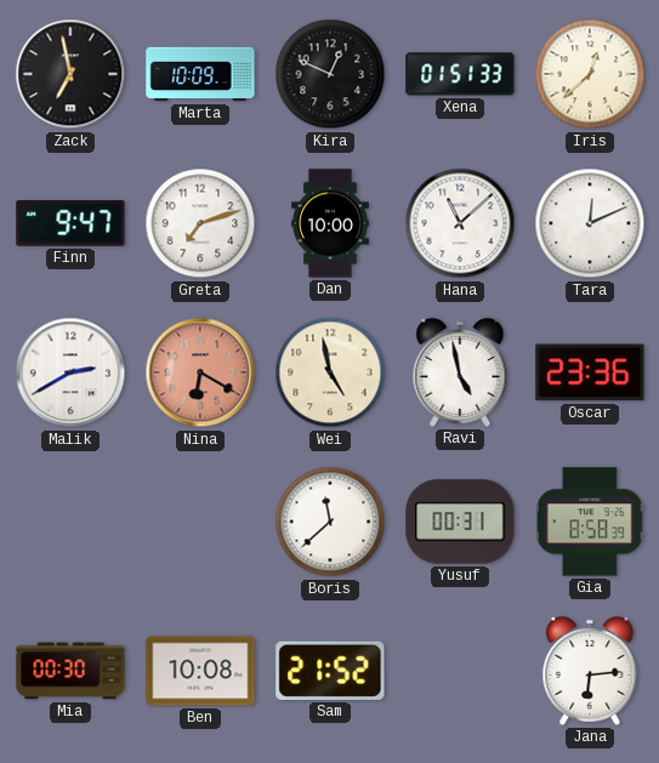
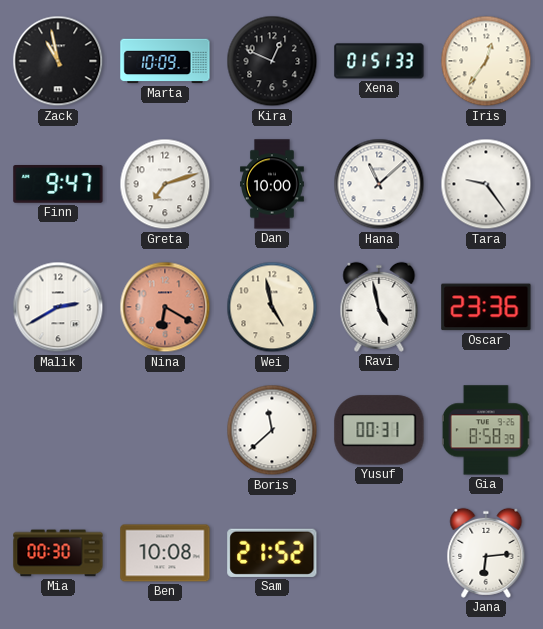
Zack: 6:58 -> 10:58
Iris: 12:38 -> 12:36
Tara: 12:11 -> 9:24
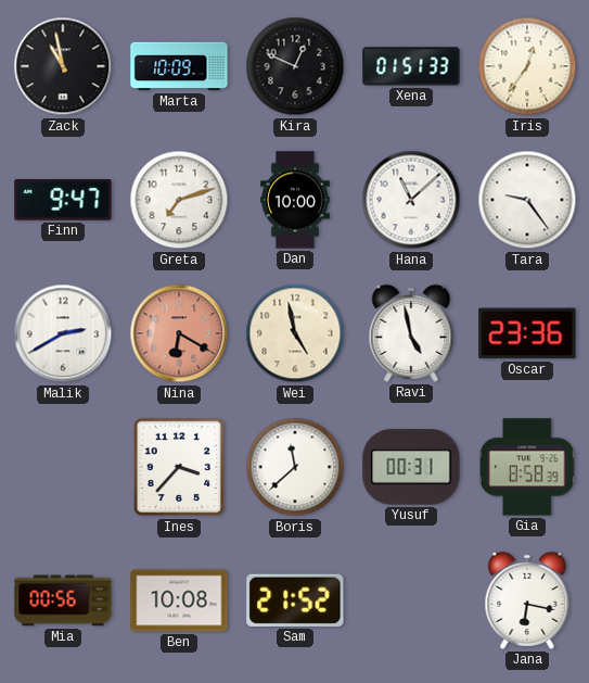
Ines: none -> 3:37
Mia: 00:30 -> 00:56
Jana: 6:14 -> 6:17
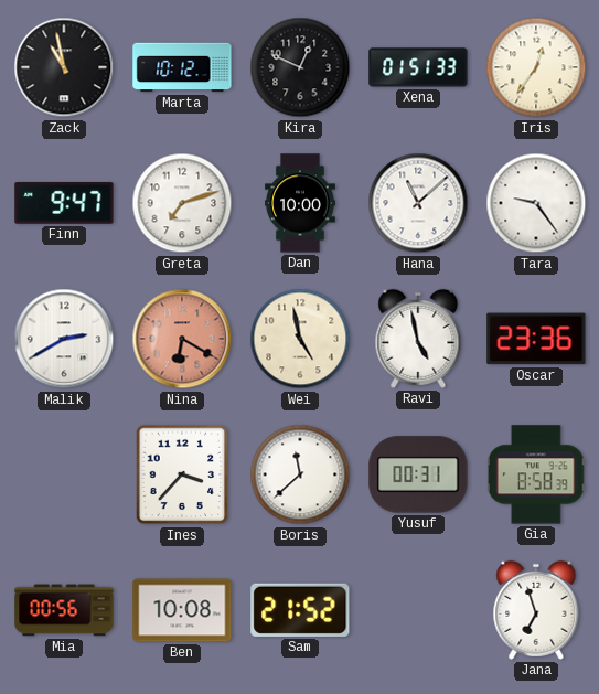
Marta: 10:09 -> 10:12
Jana: 6:17 -> 6:57
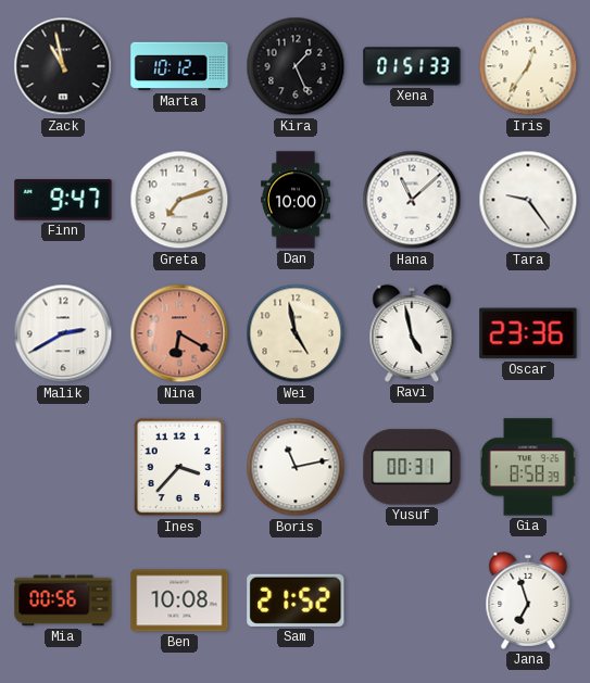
Kira: 12:49 -> 1:26
Boris: 11:38 -> 11:13
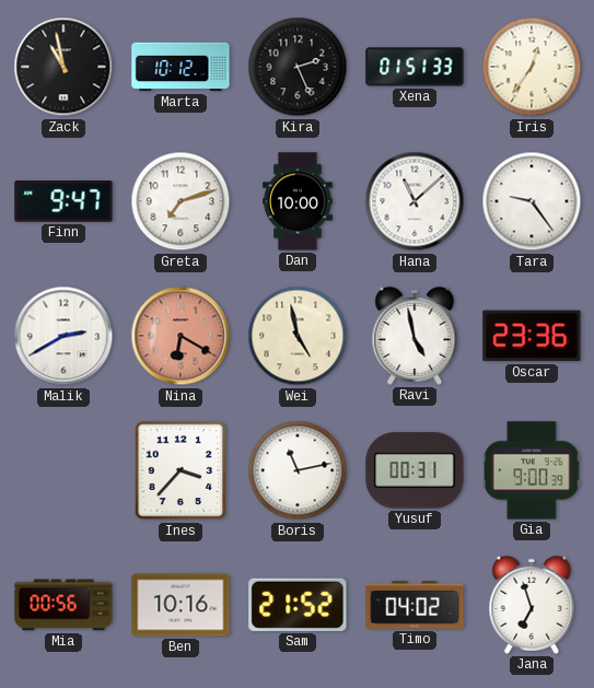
Kira: 1:26 -> 2:26
Gia: 8:58 -> 9:00
Ben: 10:08 -> 10:16
Timo: none -> 04:02
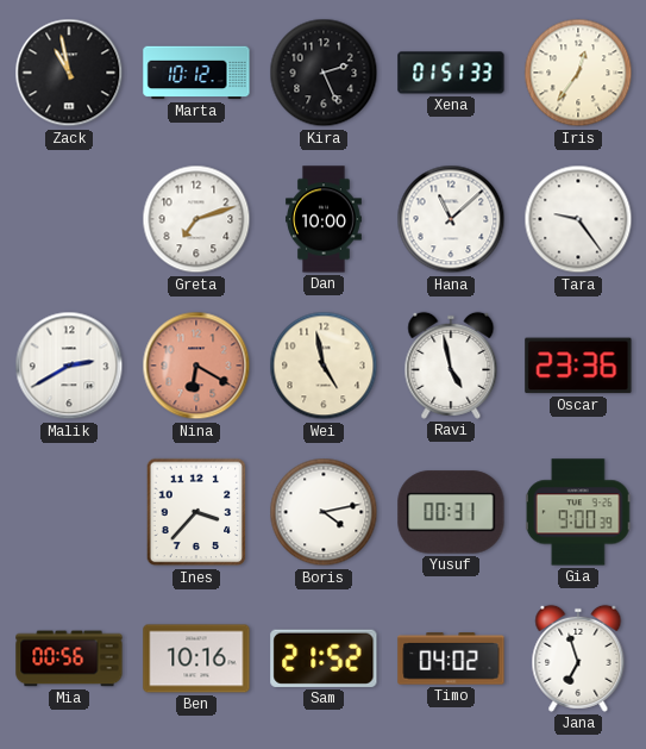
Finn: 9:47 -> none
Boris: 11:13 -> 4:13
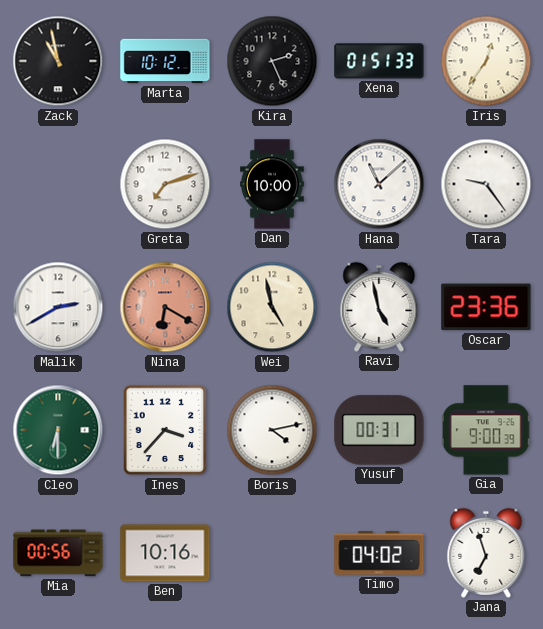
Cleo: none -> 6:30
Sam: 21:52 -> none
